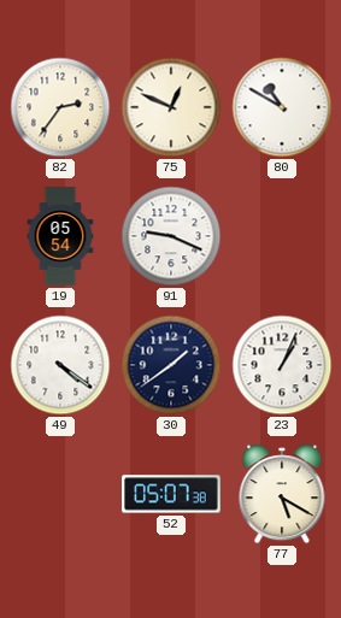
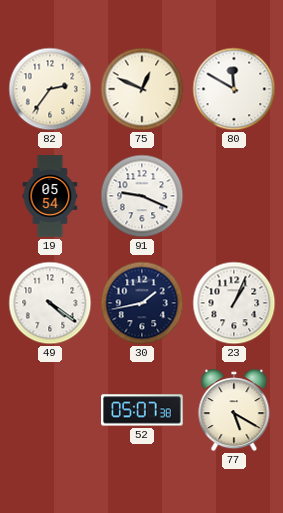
80: 10:50 -> 11:50
30: 1:39 -> 1:43
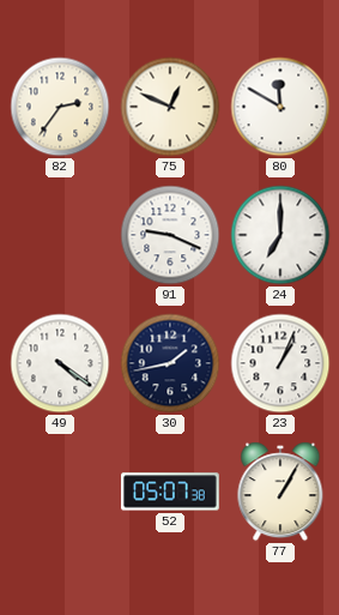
19: 05:54 -> none
24: none -> 7:00
77: 5:20 -> 1:05
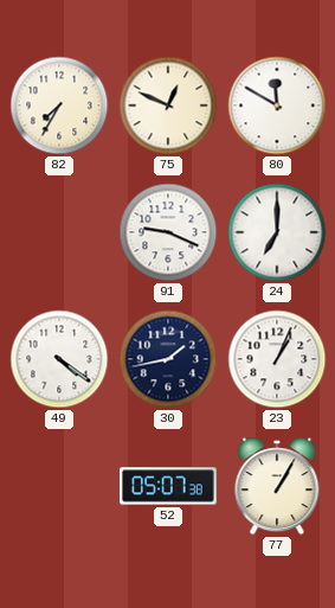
82: 2:36 -> 7:35
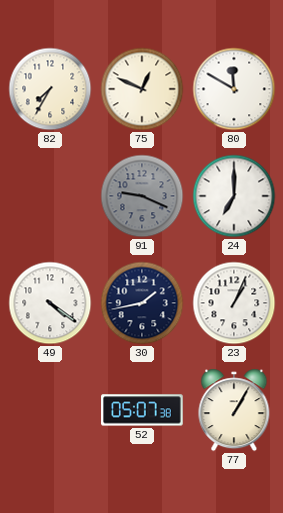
91 dial: white -> grey
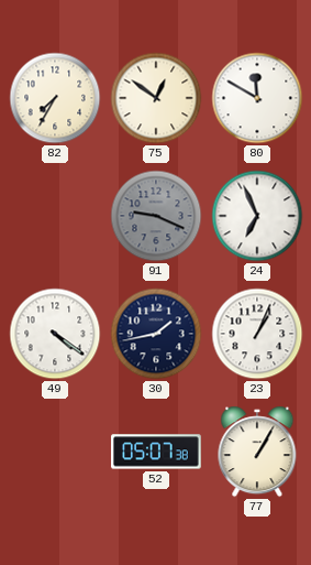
75: 12:49 -> 12:51
24: 7:00 -> 6:56
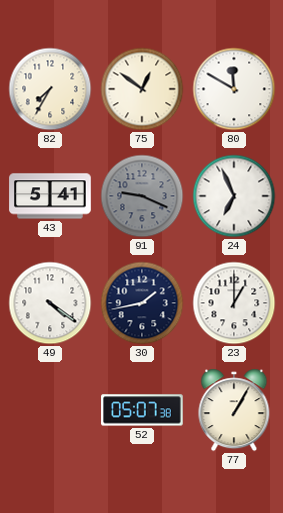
43: none -> 5:41
23: 1:04 -> 1:00
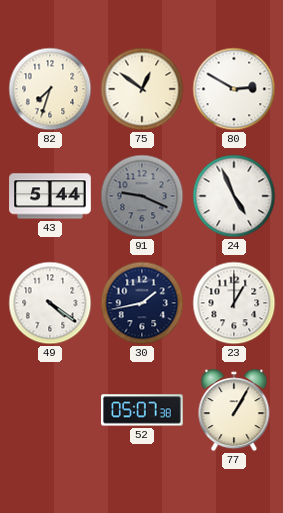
82: 7:35 -> 7:33
80: 11:50 -> 2:50
43: 5:41 -> 5:44
24: 6:56 -> 4:56
